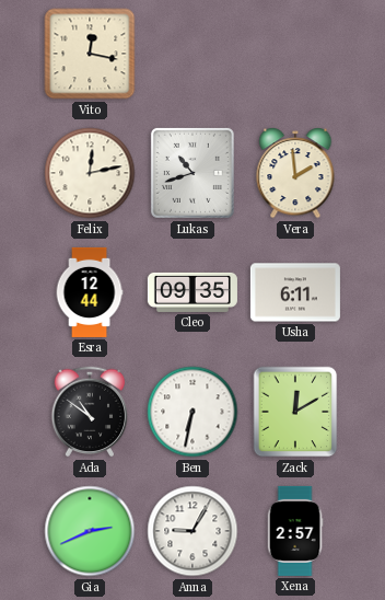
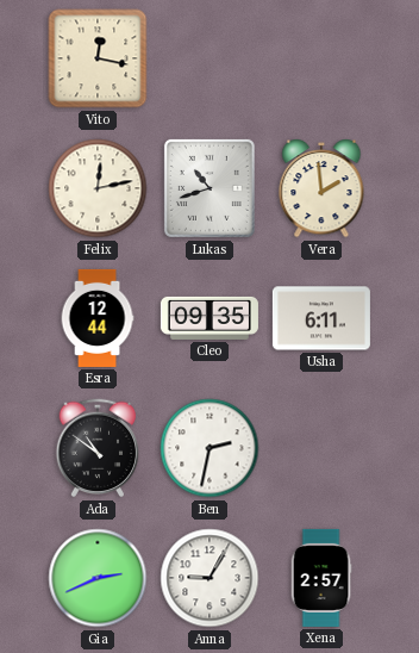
Ben: 6:32 -> 2:32
Zack: 12:10 -> none
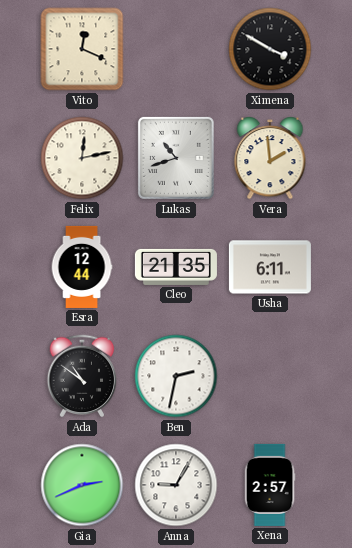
Vito: 12:17 -> 12:19
Ximena: none -> 3:50
Cleo: 09:35 -> 21:35
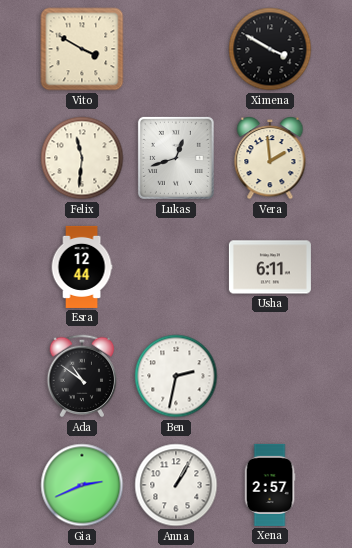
Vito: 12:19 -> 3:50
Felix: 12:13 -> 11:31
Lukas: 10:42 -> 12:42
Cleo: 21:35 -> none
Anna: 9:05 -> 1:05
